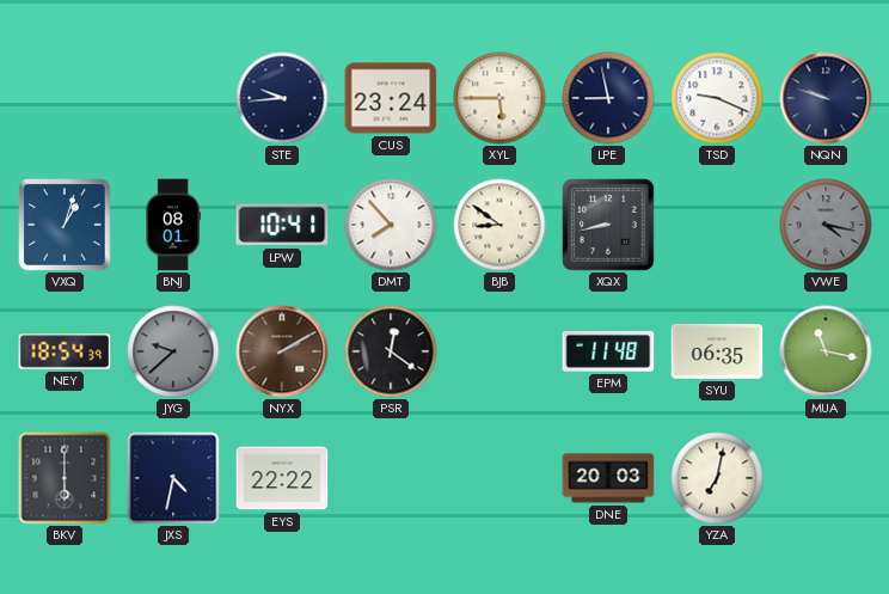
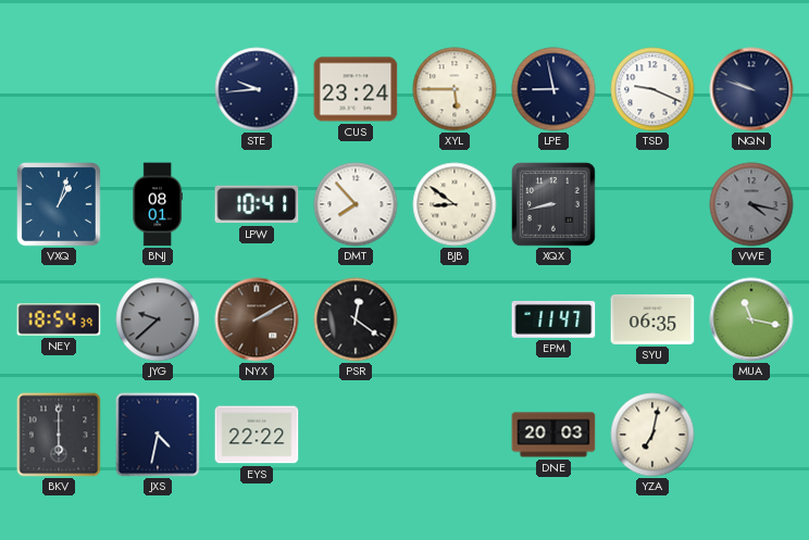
EPM: 11:48 -> 11:47
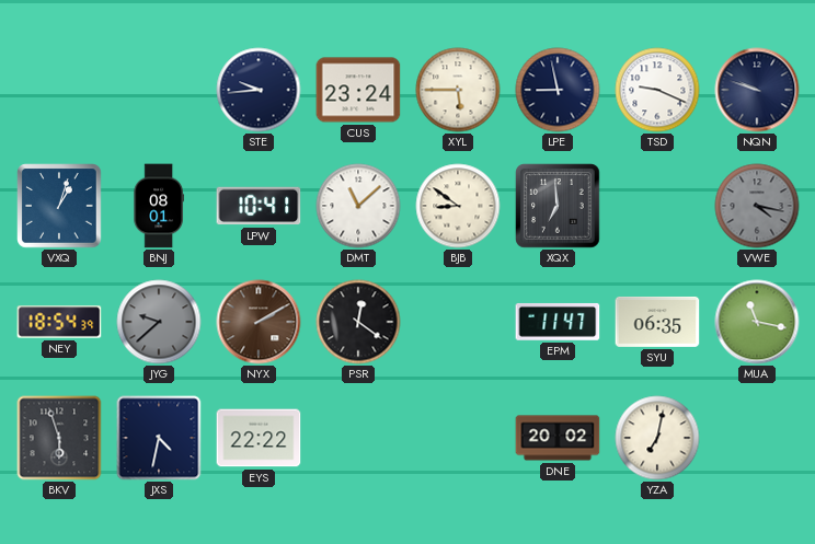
DMT: 7:53 -> 11:08
XQX: 8:43 -> 6:59
BKV: 6:00 -> 5:57
DNE: 20:03 -> 20:02
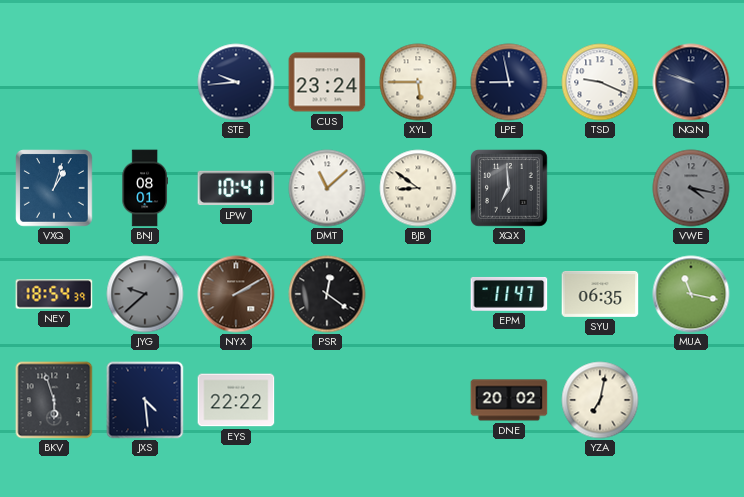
JXS: 4:32 -> 4:29
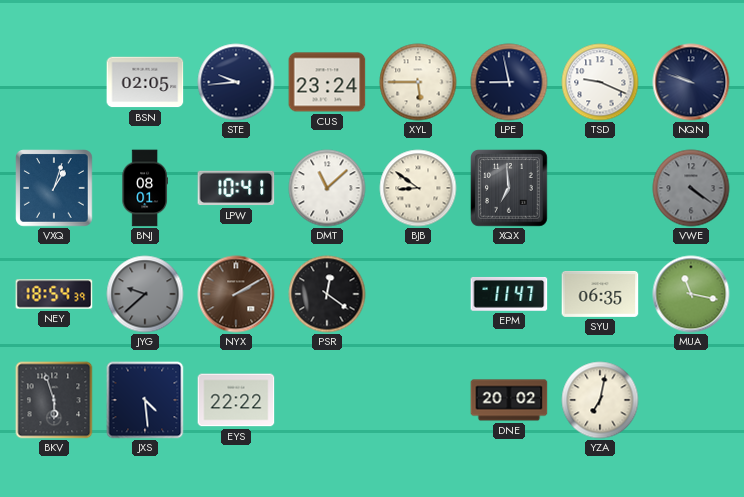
BSN: none -> 02:05
VWE: 4:17 -> 4:21
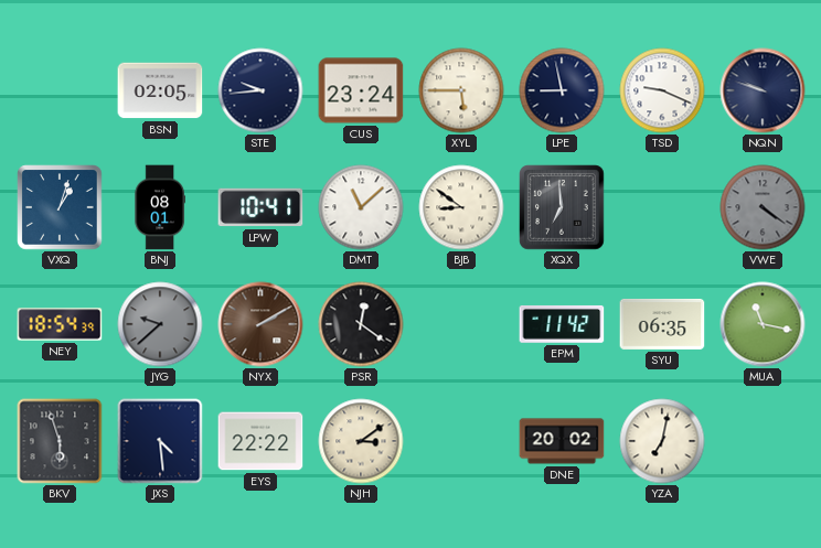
EPM: 11:47 -> 11:42
NJH: none -> 3:09
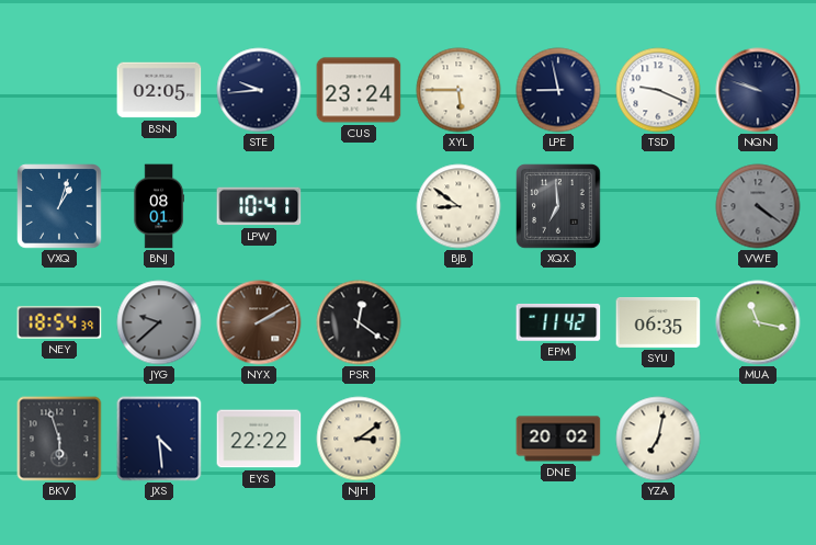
DMT: 11:08 -> none
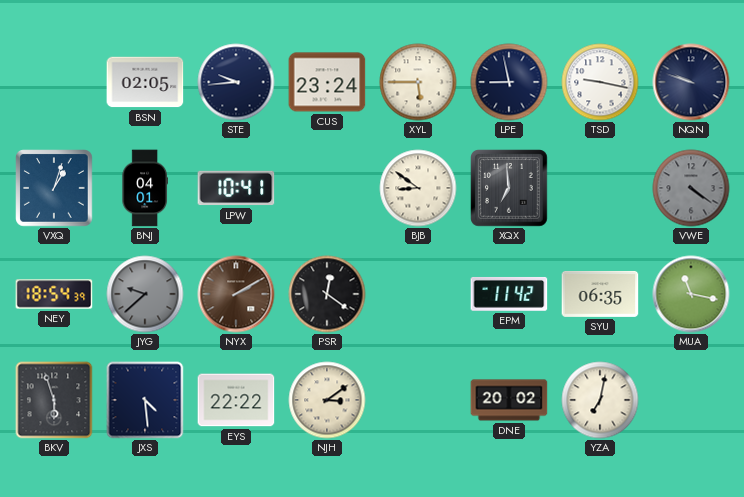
TSD: 9:19 -> 9:17
BNJ: 08:01 -> 04:01
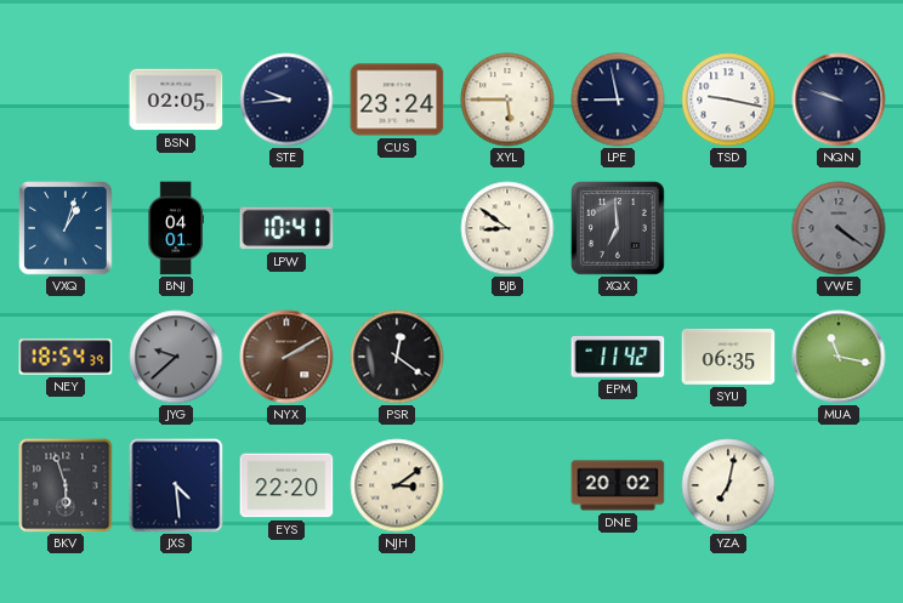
EYS: 22:22 -> 22:20
